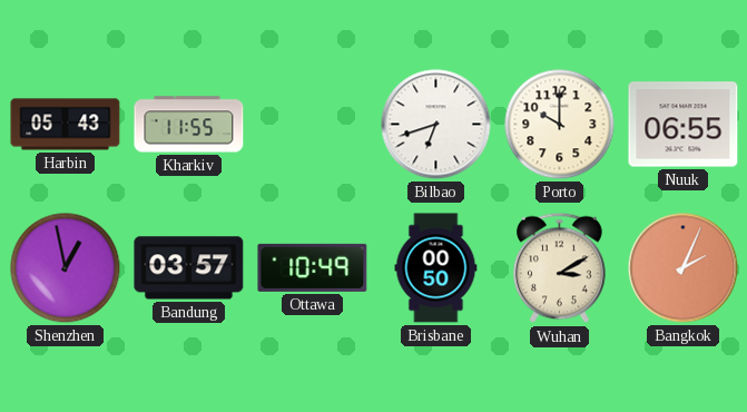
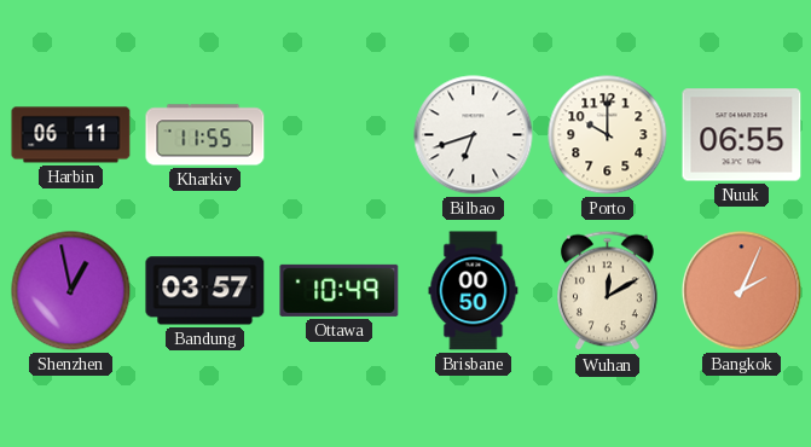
Harbin: 05:43 -> 06:11
Wuhan: 3:10 -> 12:10
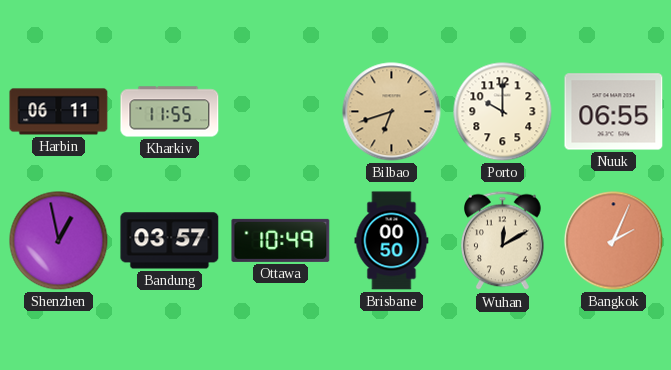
Bilbao dial: white -> champagne
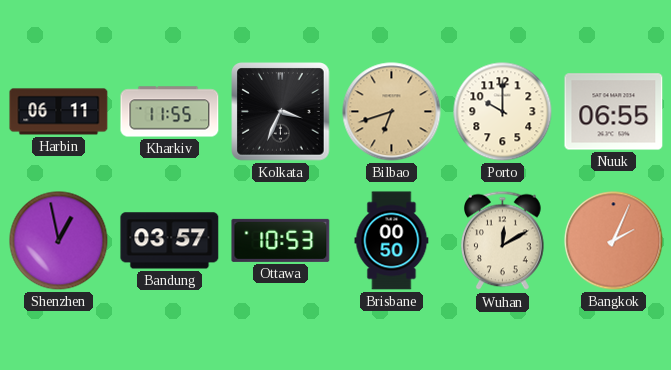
Kolkata: none -> 3:34
Ottawa: 10:49 -> 10:53
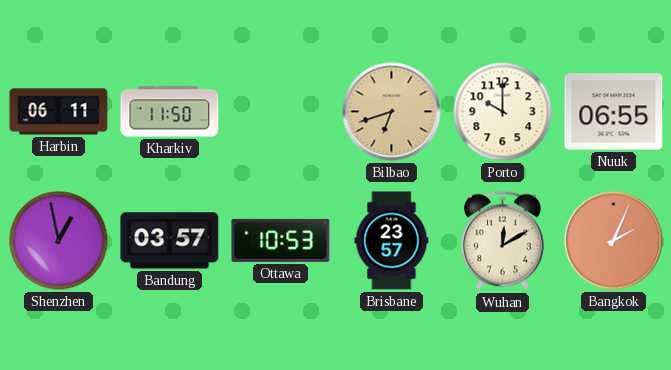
Kharkiv: 11:55 -> 11:50
Kolkata: 3:34 -> none
Brisbane: 00:50 -> 23:57
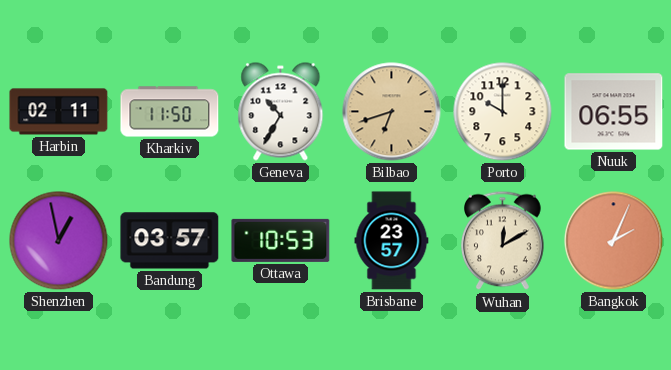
Harbin: 06:11 -> 02:11
Geneva: none -> 10:35
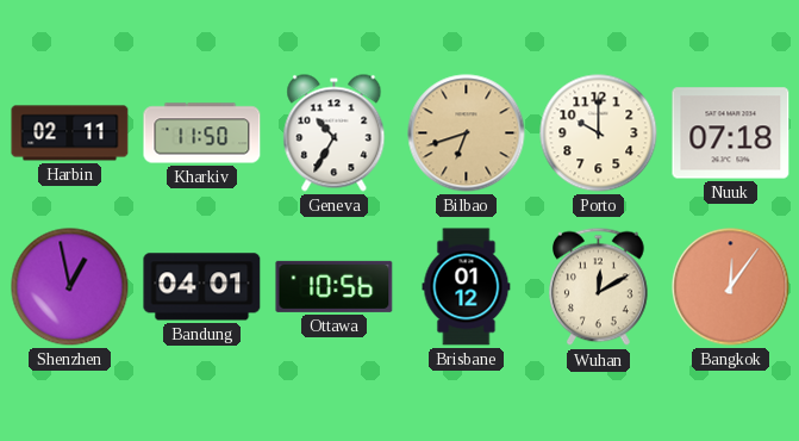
Nuuk: 06:55 -> 07:18
Bandung: 03:57 -> 04:01
Ottawa: 10:53 -> 10:56
Brisbane: 23:57 -> 01:12
Bangkok: 2:04 -> 12:06
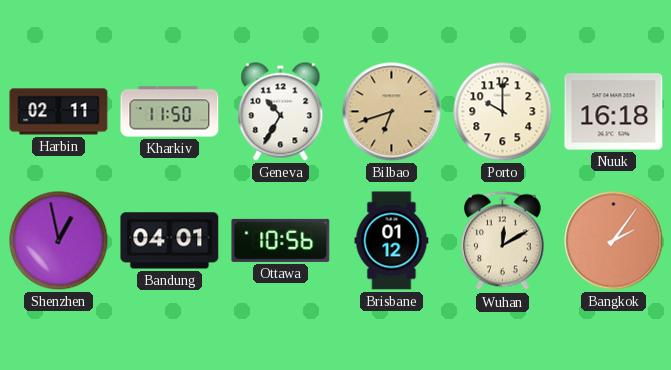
Nuuk: 07:18 -> 16:18
Bangkok: 12:06 -> 2:06
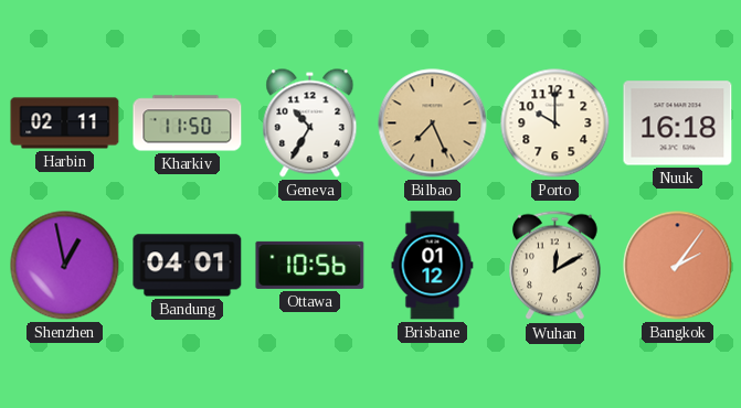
Bilbao: 6:42 -> 7:26
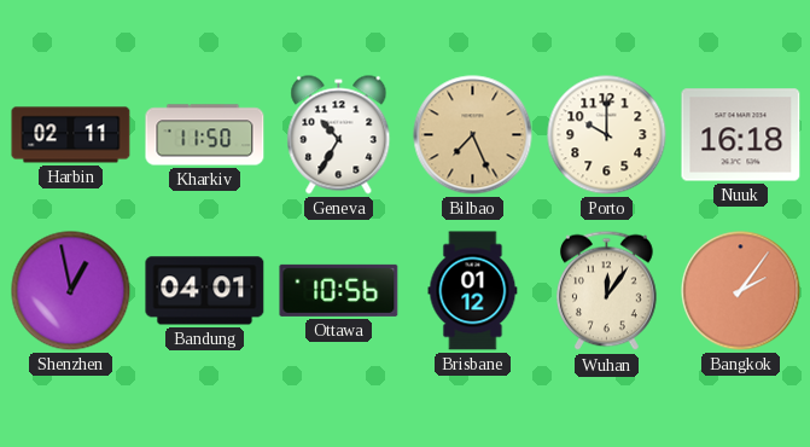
Wuhan: 12:10 -> 12:06
